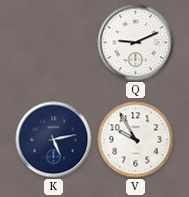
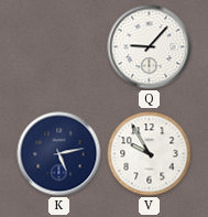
Q: 9:11 -> 9:07
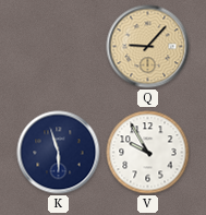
Q dial: white -> champagne
K: 5:13 -> 5:57
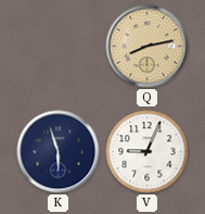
Q: 9:07 -> 8:13
V: 9:55 -> 9:04
